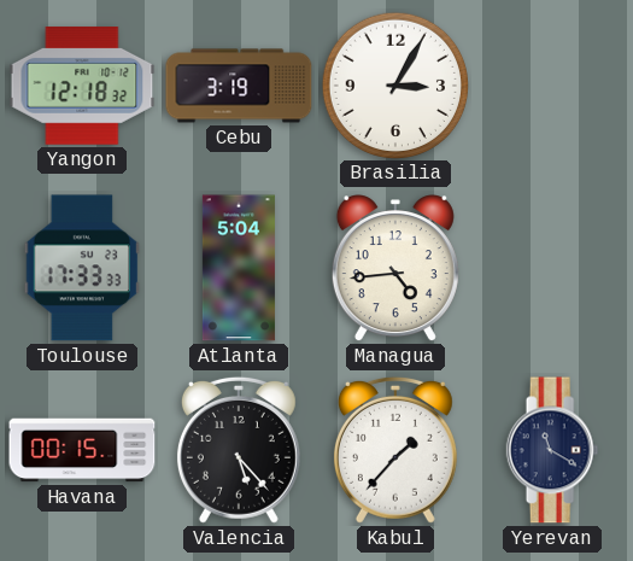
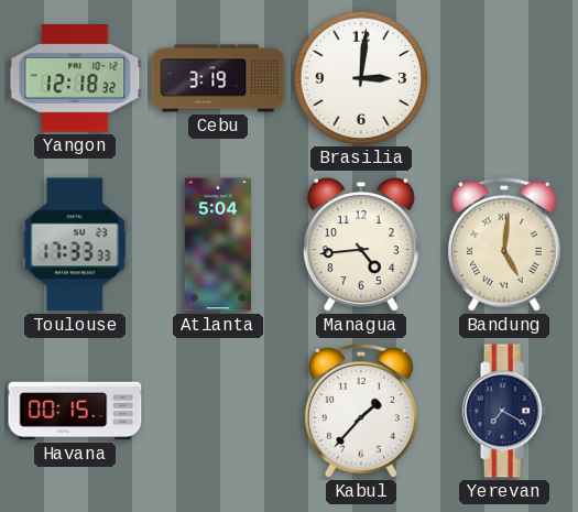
Brasilia: 3:05 -> 3:01
Bandung: none -> 5:01
Valencia: 5:23 -> none
Yerevan: 11:20 -> 7:20
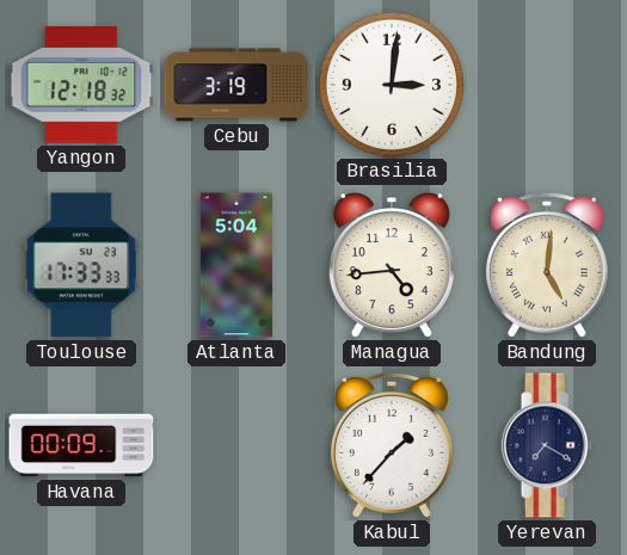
Havana: 00:15 -> 00:09
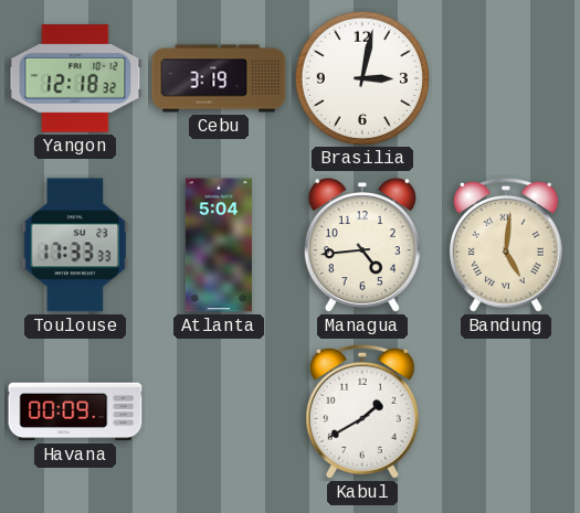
Brasilia: 3:01 -> 3:02
Kabul: 1:37 -> 1:40
Yerevan: 7:20 -> none
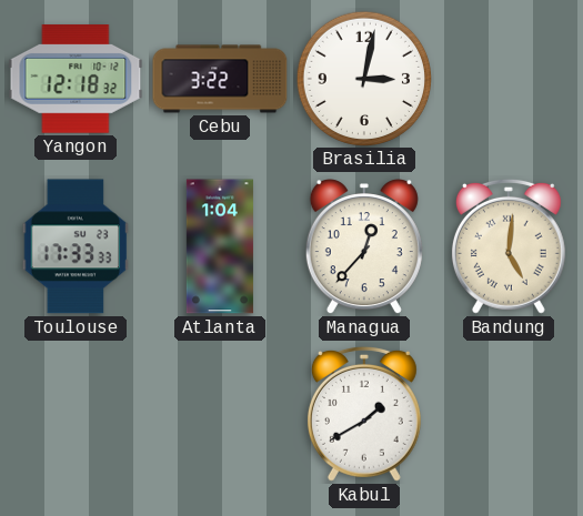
Cebu: 3:19 -> 3:22
Atlanta: 5:04 -> 1:04
Managua: 4:44 -> 12:37
Havana: 00:09 -> none
